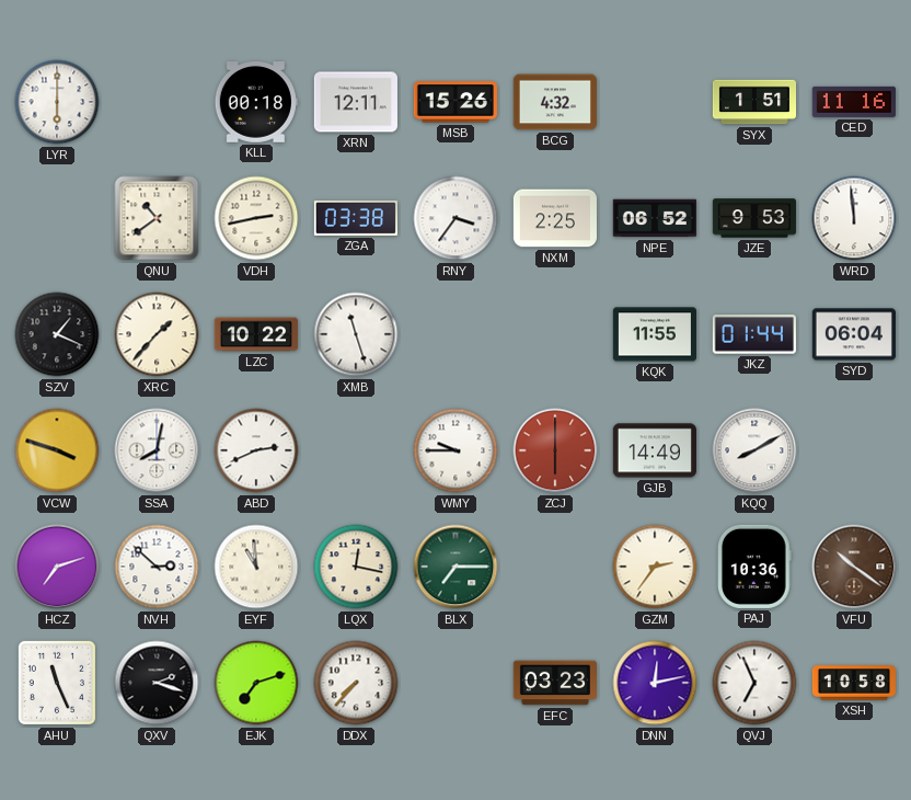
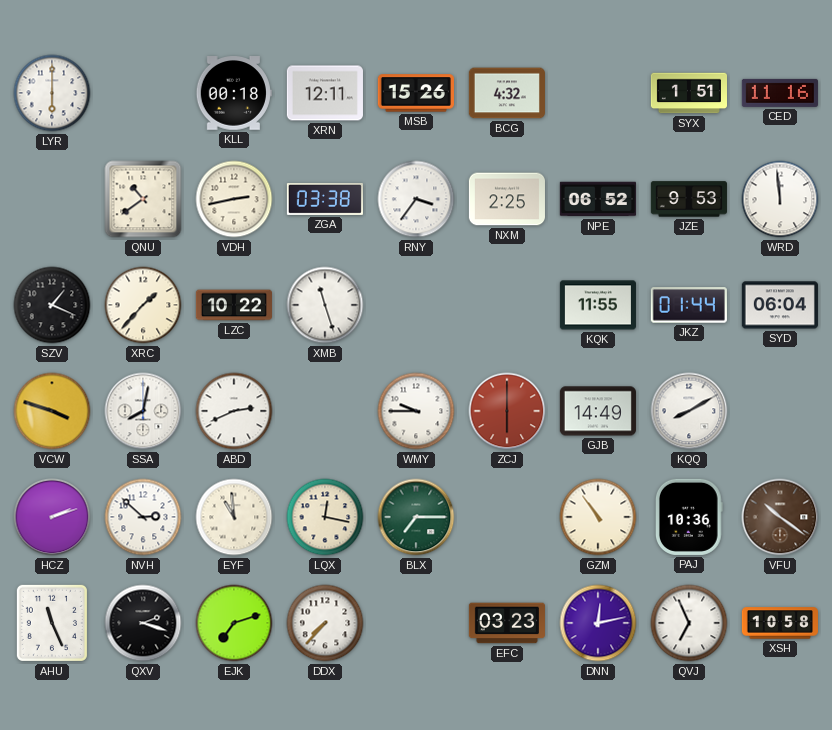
HCZ: 7:12 -> 2:12
GZM: 2:36 -> 10:54
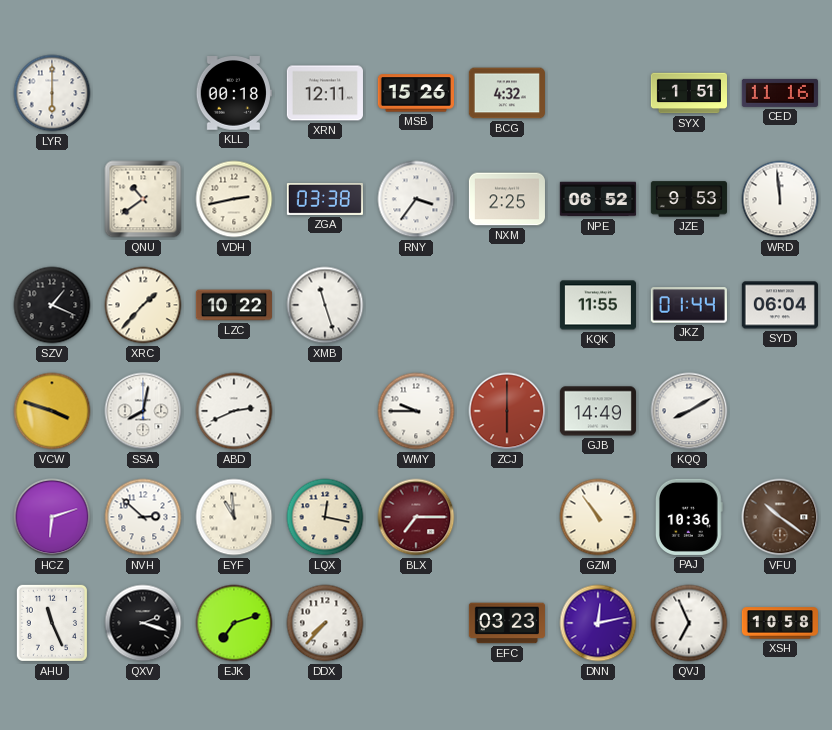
HCZ: 2:12 -> 6:12
BLX dial: green -> burgundy
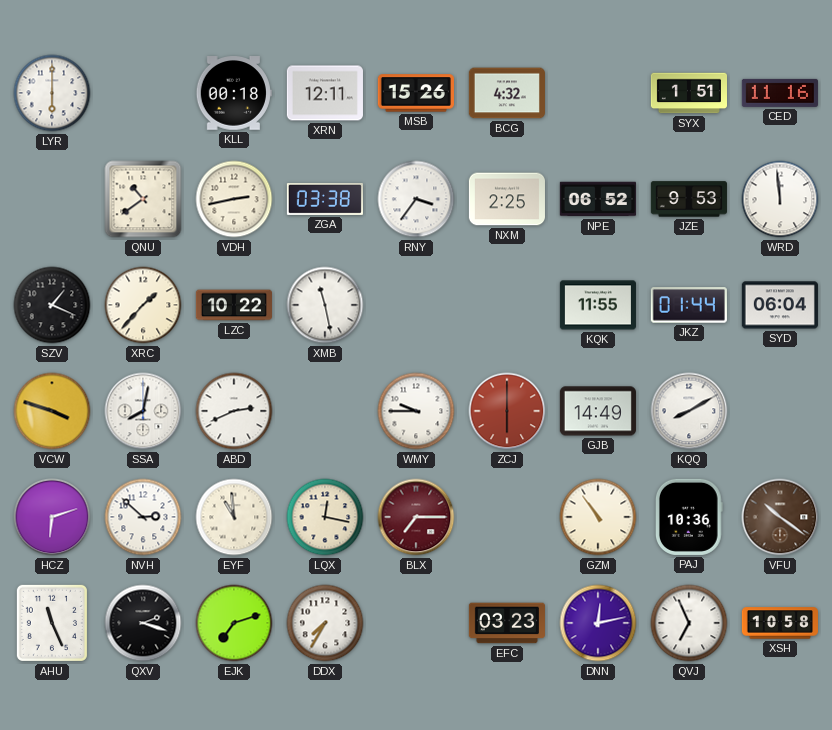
XMB: 11:27 -> 11:28
DDX: 7:37 -> 7:35
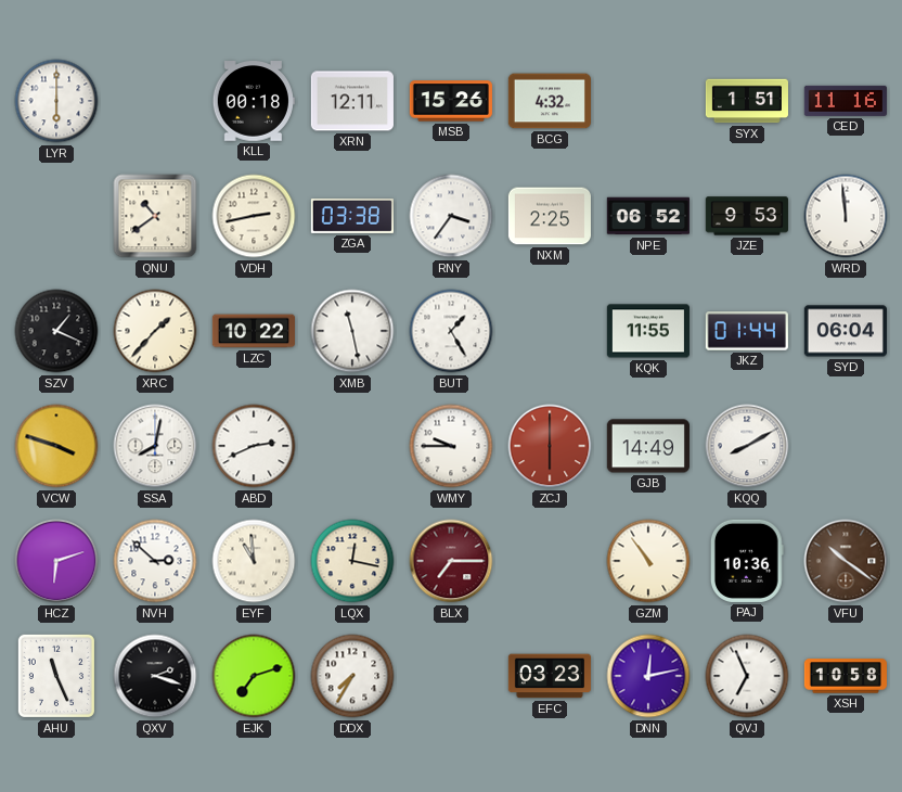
BUT: none -> 1:25
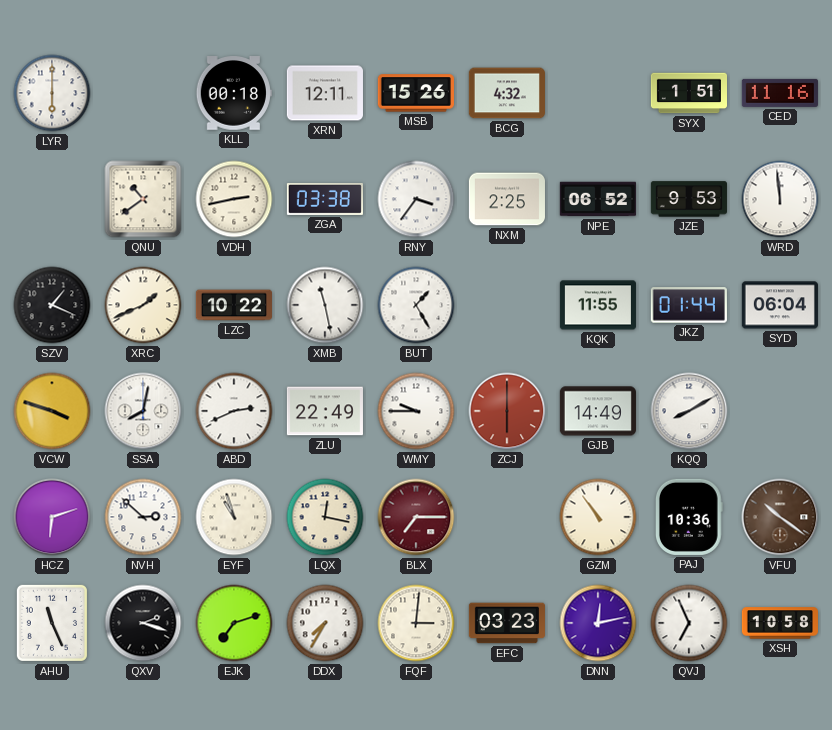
XRC: 1:37 -> 1:41
ZLU: none -> 22:49
EYF: 10:59 -> 10:57
FQF: none -> 3:01
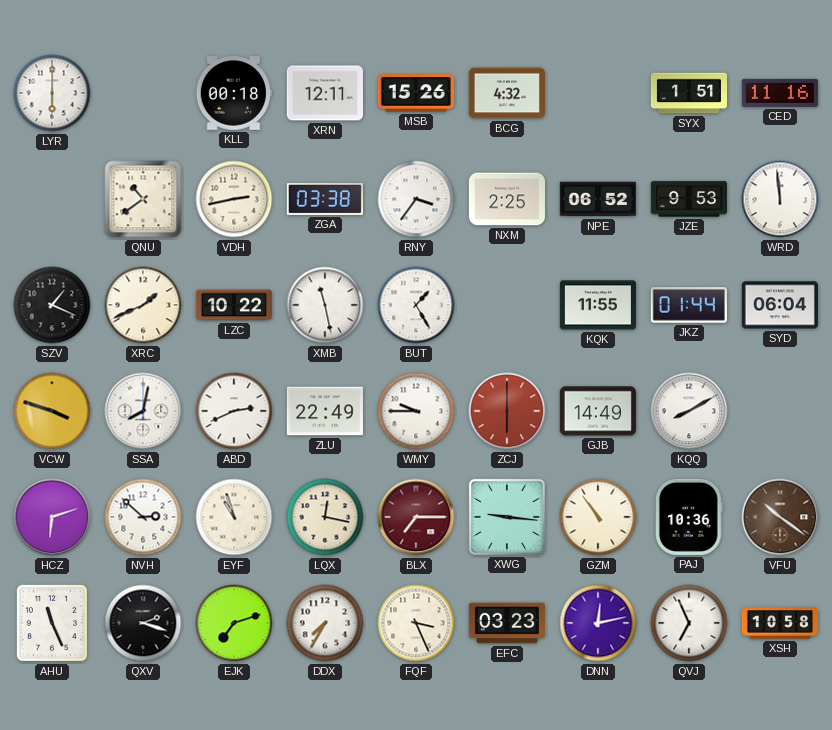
XWG: none -> 9:16
FQF: 3:01 -> 3:26
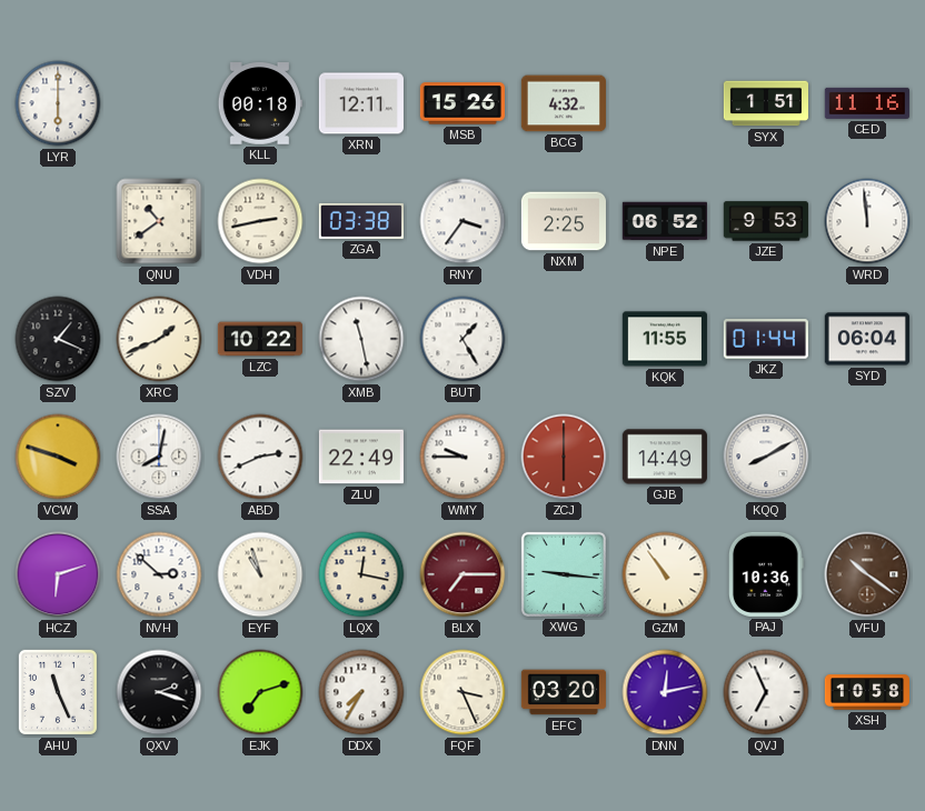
EFC: 03:23 -> 03:20
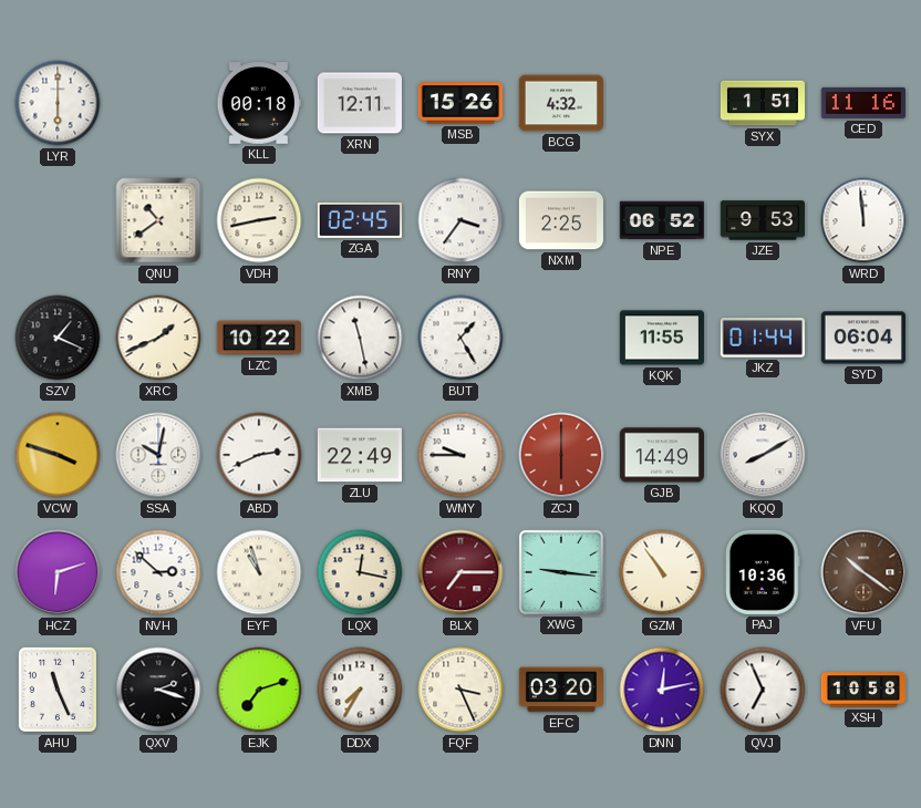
ZGA: 03:38 -> 02:45
SSA: 8:02 -> 10:02
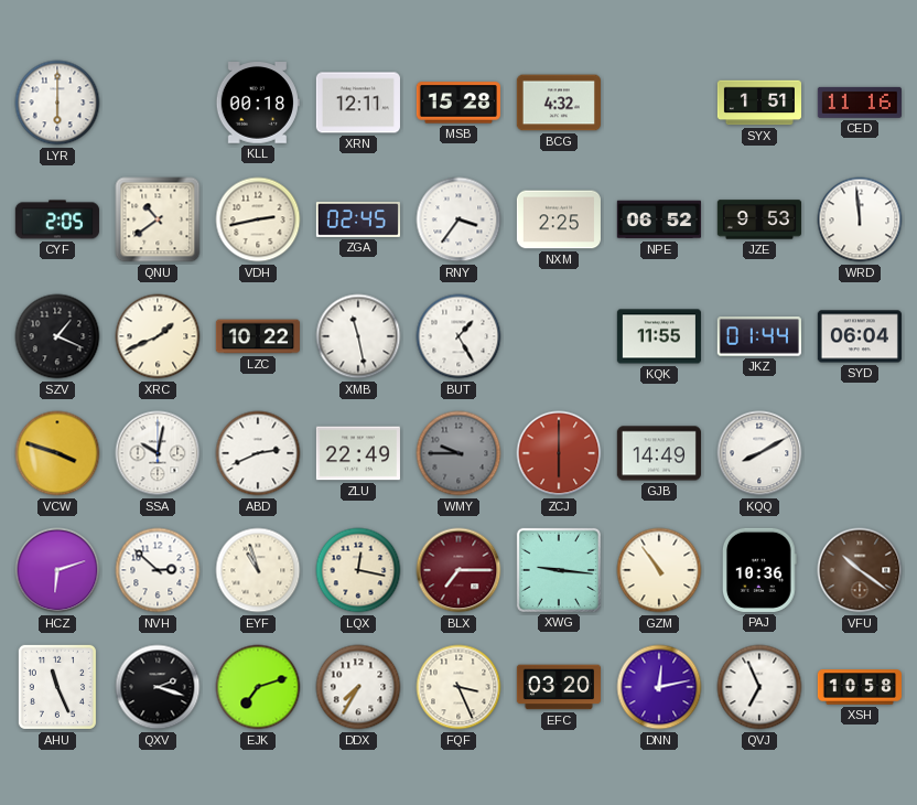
MSB: 15:26 -> 15:28
CYF: none -> 2:05
WMY dial: white -> grey
